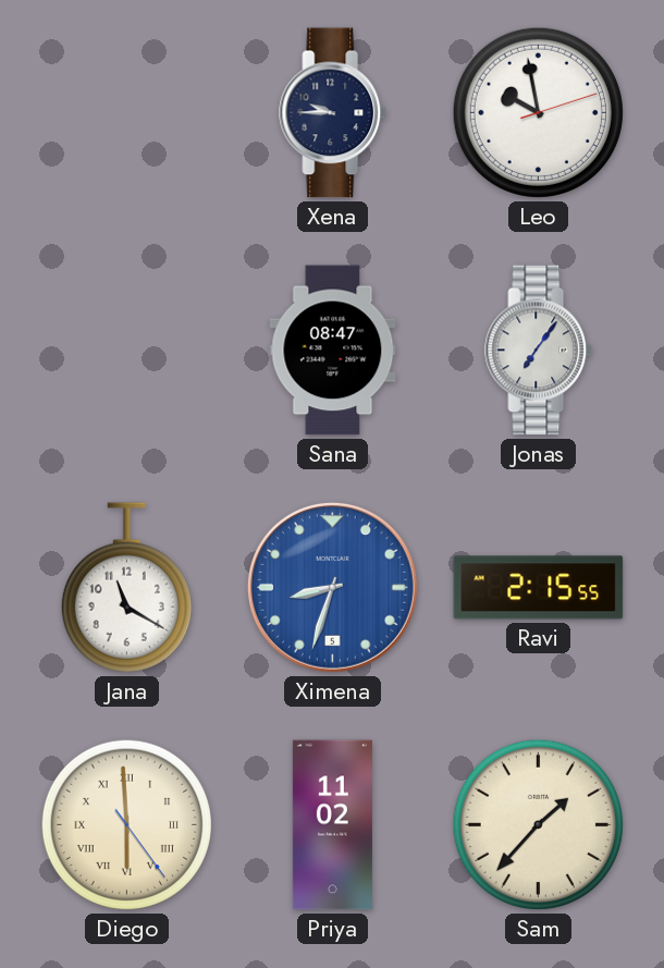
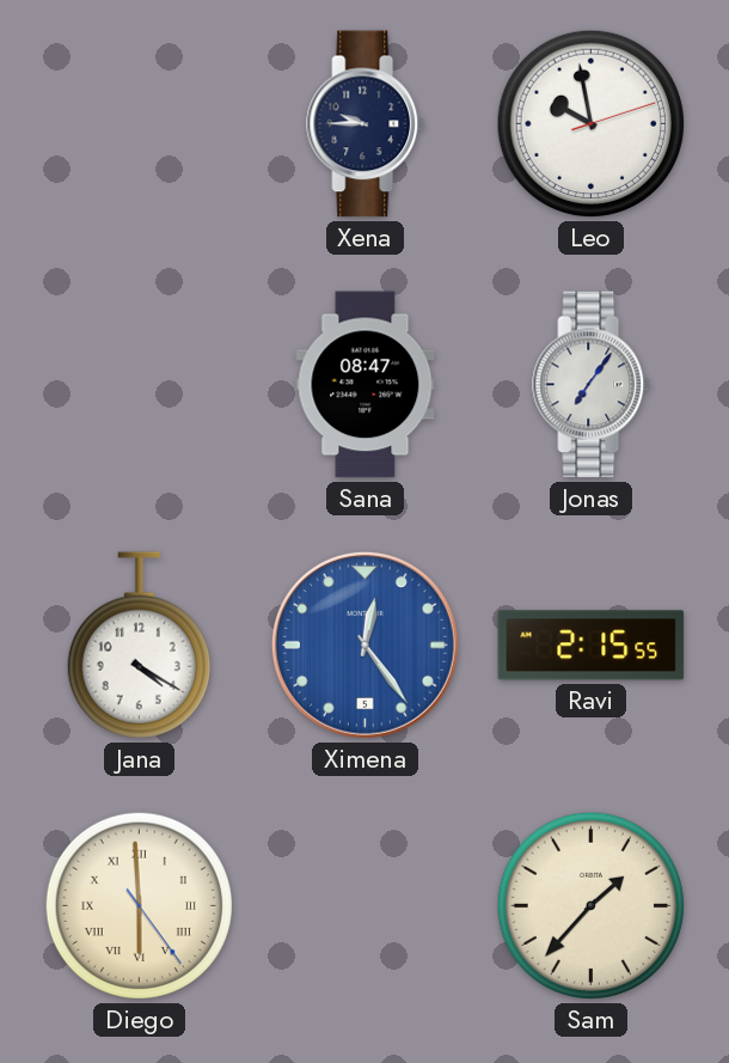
Jana: 11:20 -> 4:20
Ximena: 8:33 -> 12:24
Priya: 11:02 -> none
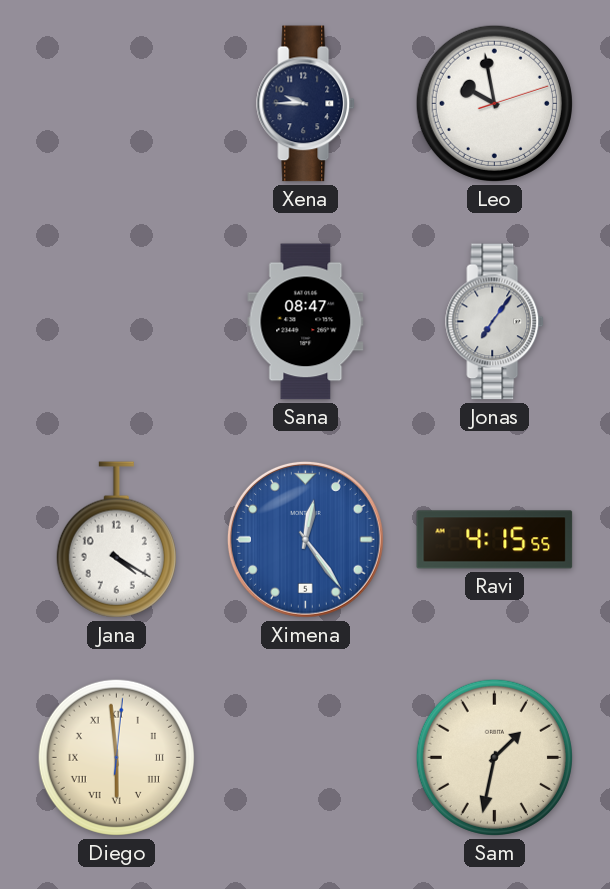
Ravi: 2:15 -> 4:15
Diego: 5:59:24 -> 5:59:01
Sam: 1:37 -> 1:32
